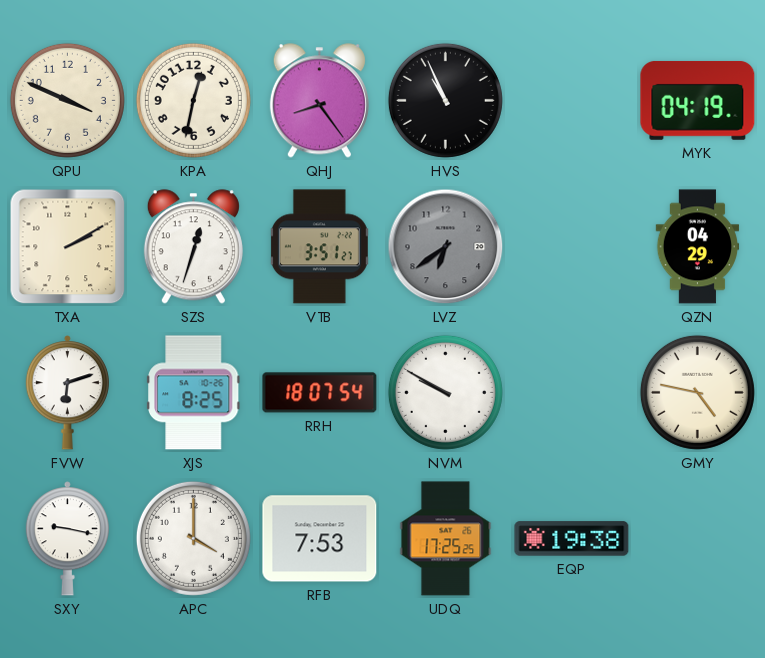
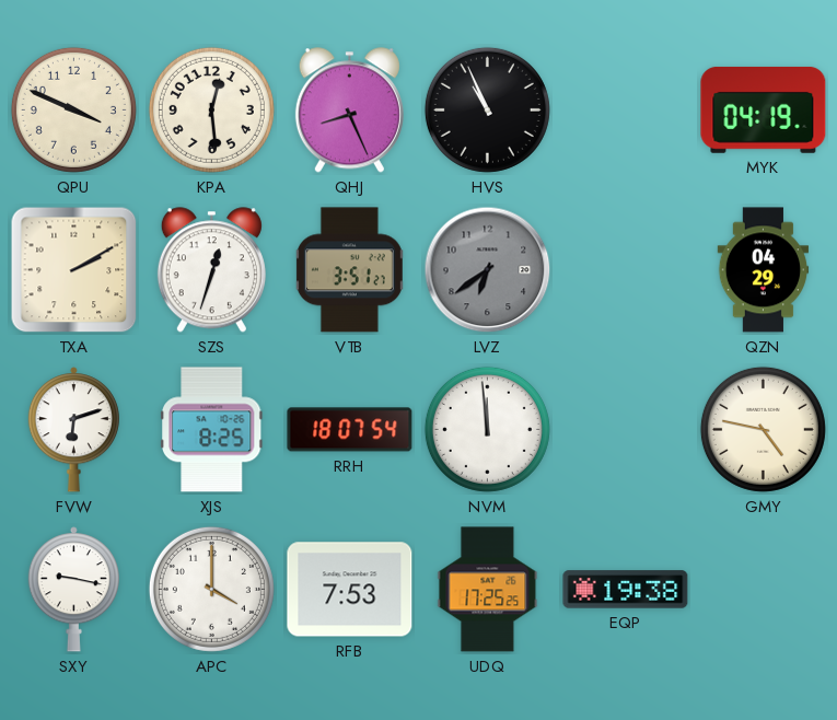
KPA: 12:32 -> 12:29
QHJ: 8:24 -> 8:26
NVM: 9:50 -> 11:59
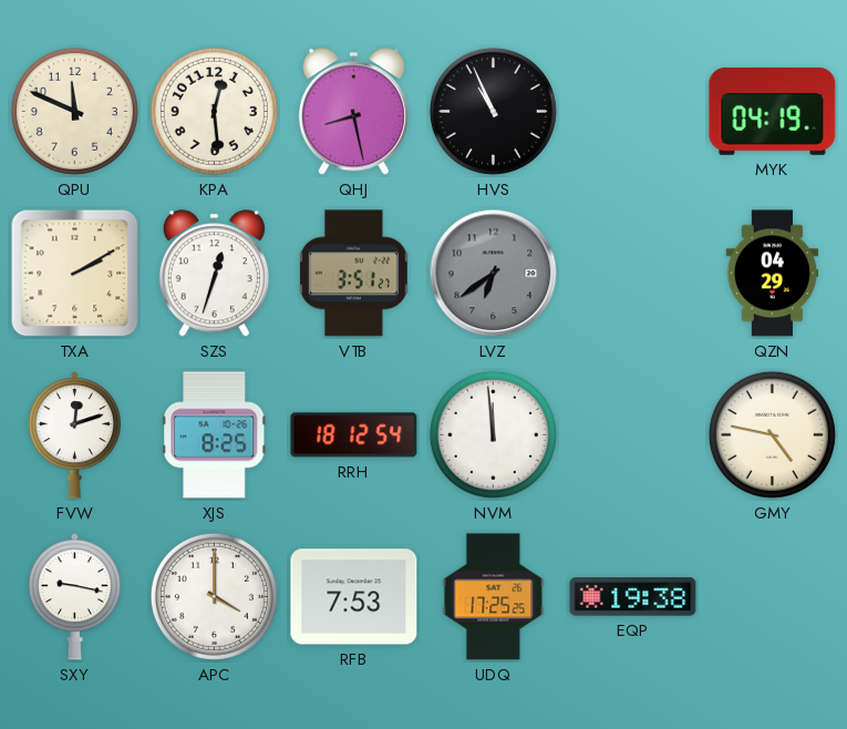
QPU: 3:49 -> 11:49
QHJ: 8:26 -> 8:28
FVW: 6:12 -> 12:12
RRH: 18:07 -> 18:12
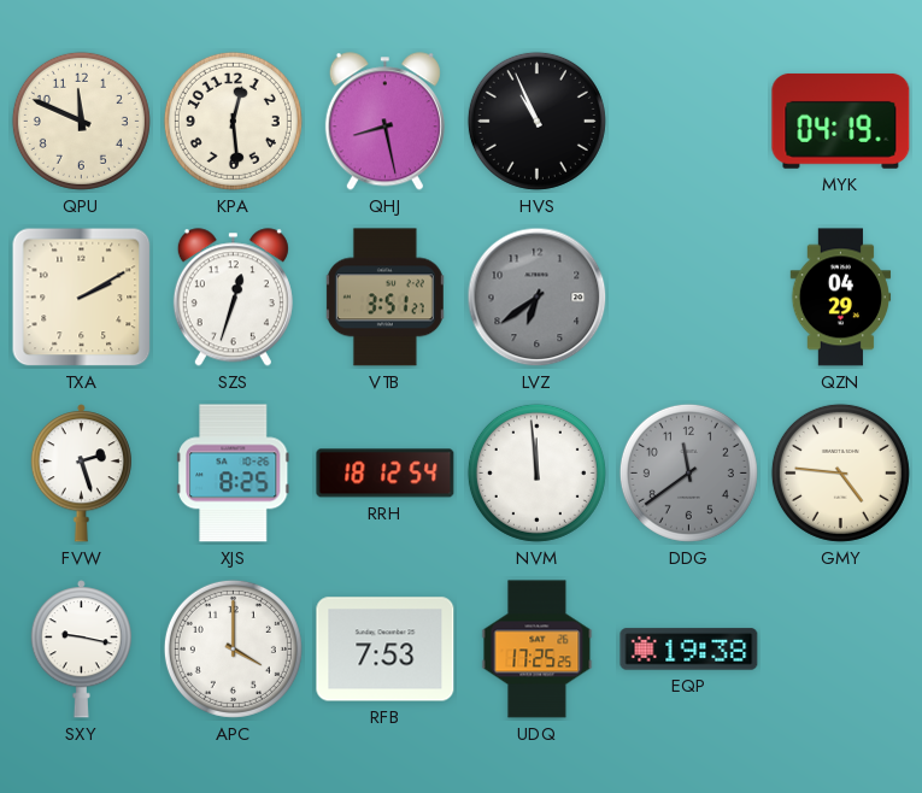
FVW: 12:12 -> 2:27
DDG: none -> 11:39
GMY: 4:47 -> 4:46
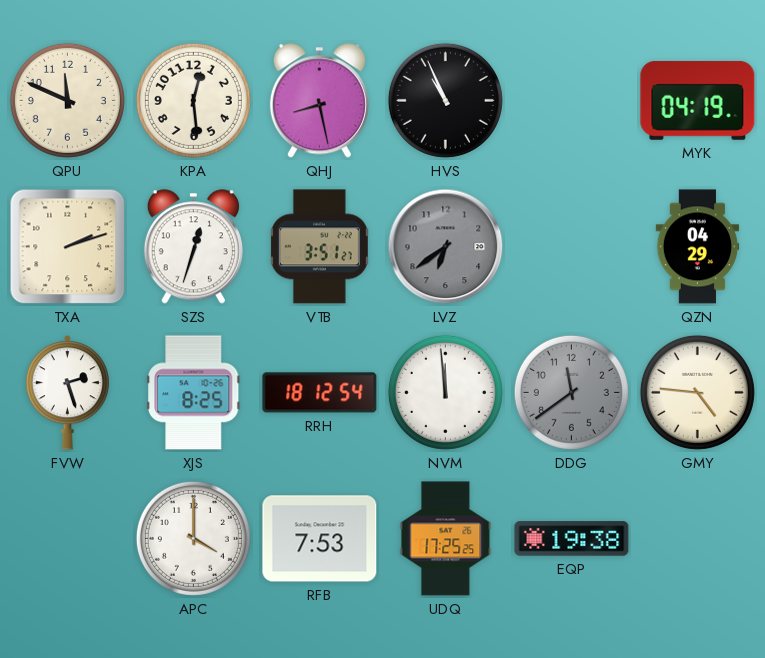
TXA: 2:10 -> 2:12
SXY: 9:17 -> none
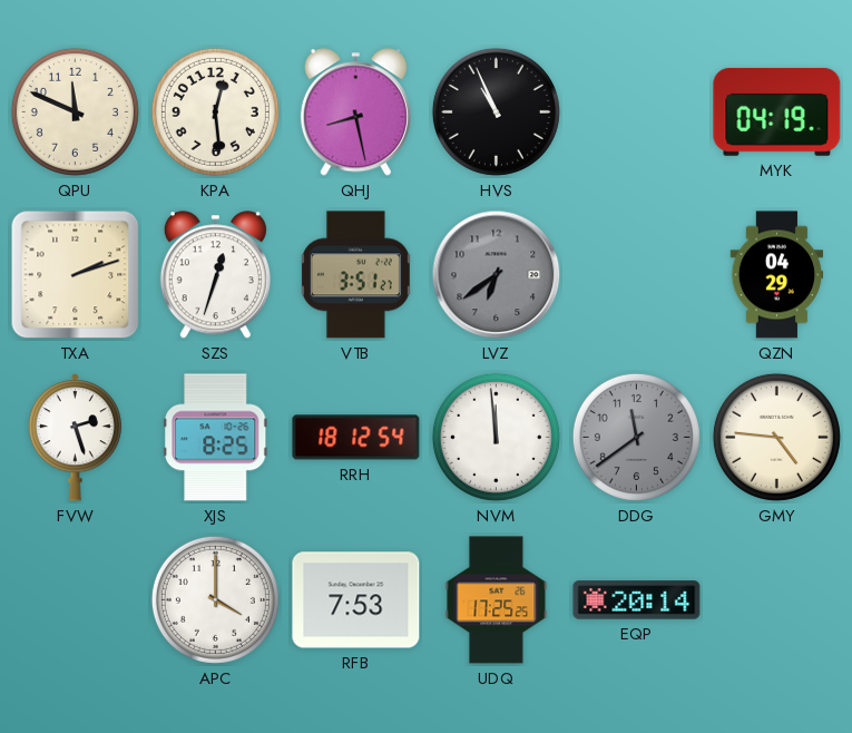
EQP: 19:38 -> 20:14
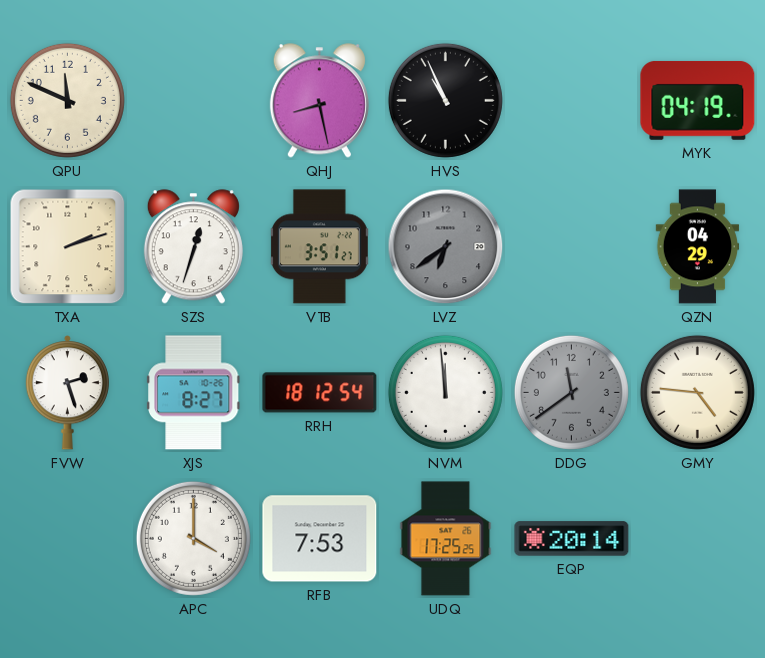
KPA: 12:29 -> none
XJS: 8:25 -> 8:27
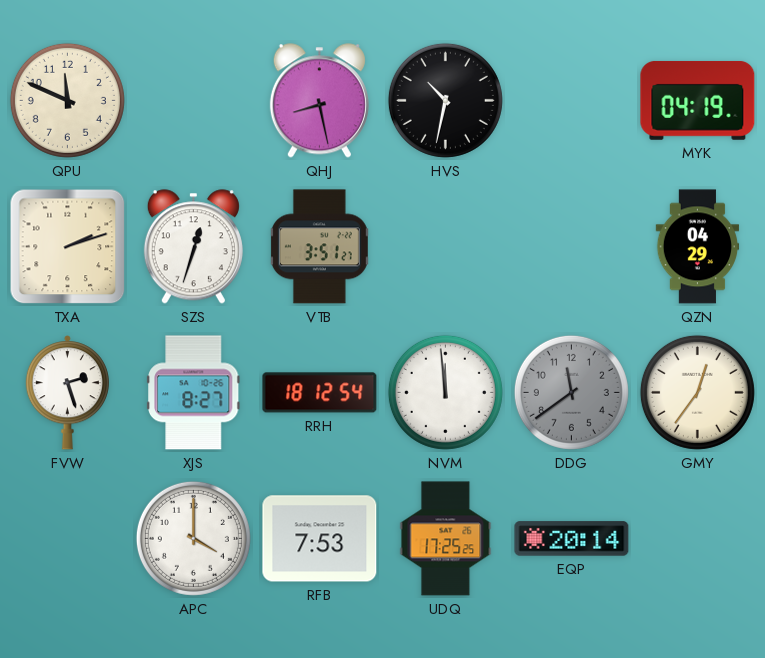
HVS: 10:56 -> 10:32
LVZ: 6:39 -> none
GMY: 4:46 -> 12:36
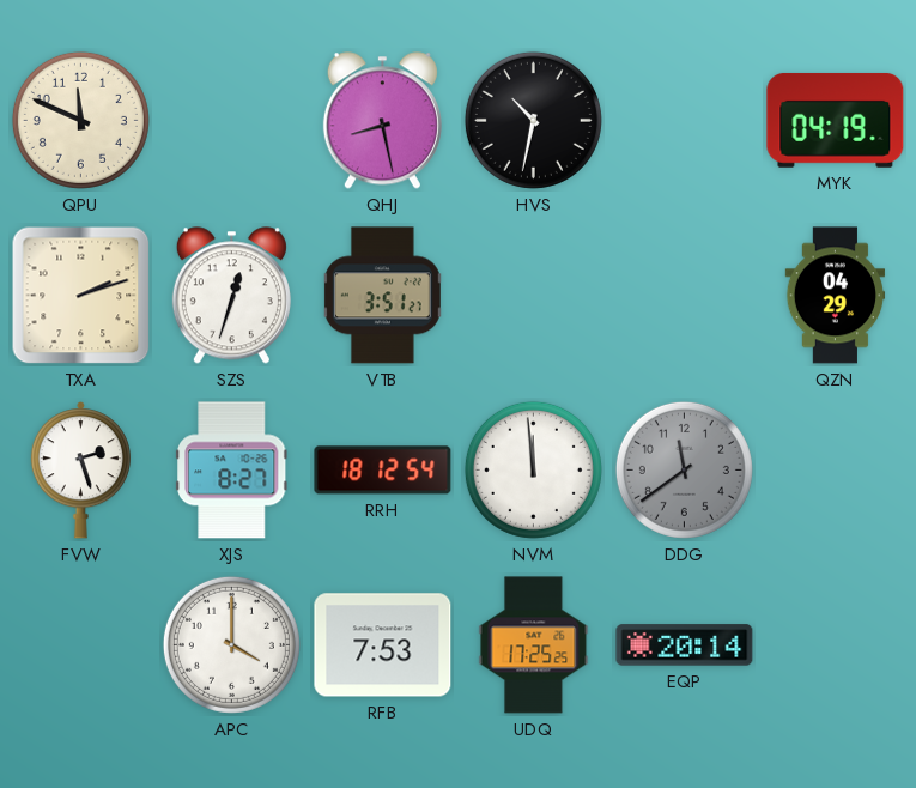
GMY: 12:36 -> none
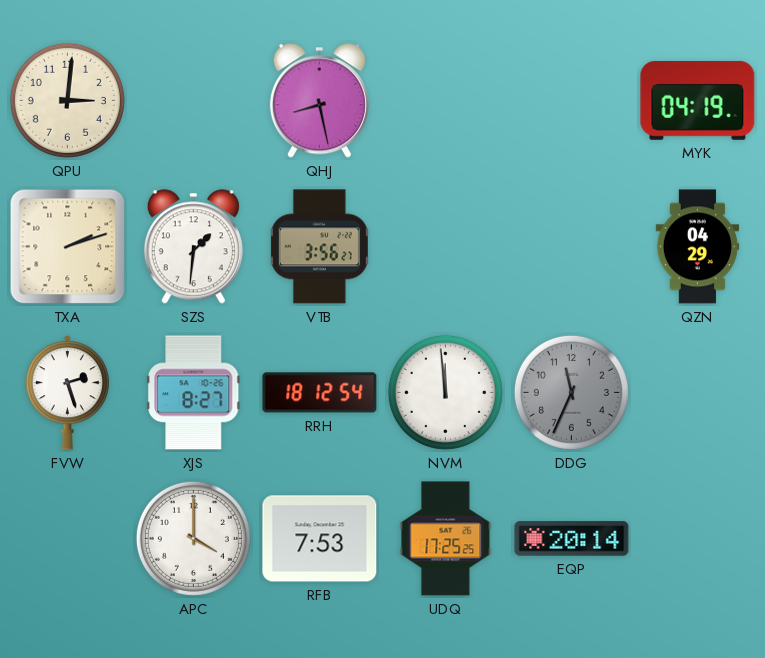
QPU: 11:49 -> 3:01
HVS: 10:32 -> none
SZS: 12:33 -> 1:31
VTB: 3:51 -> 3:56
DDG: 11:39 -> 11:34
